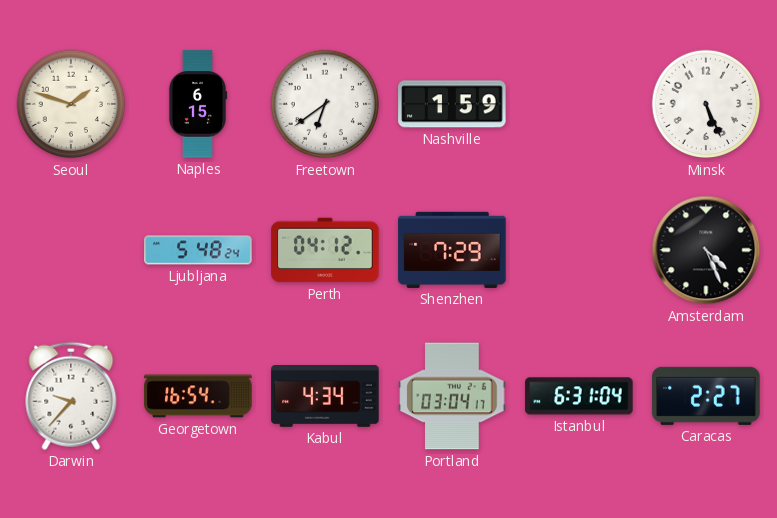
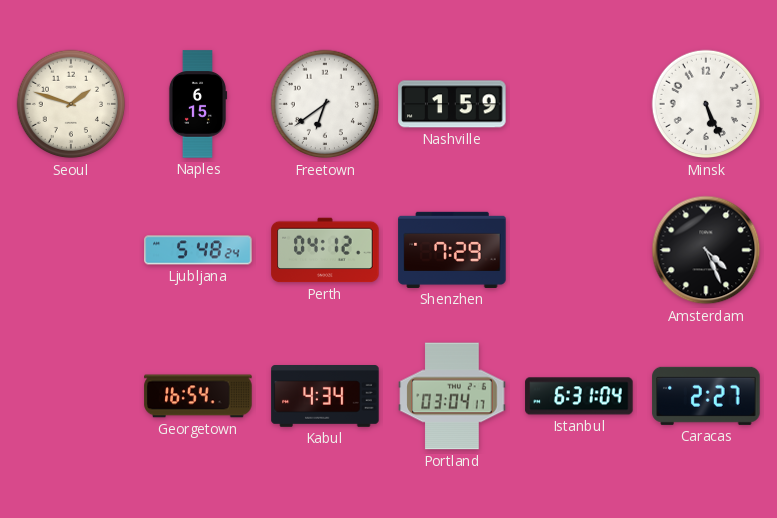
Darwin: 9:37 -> none
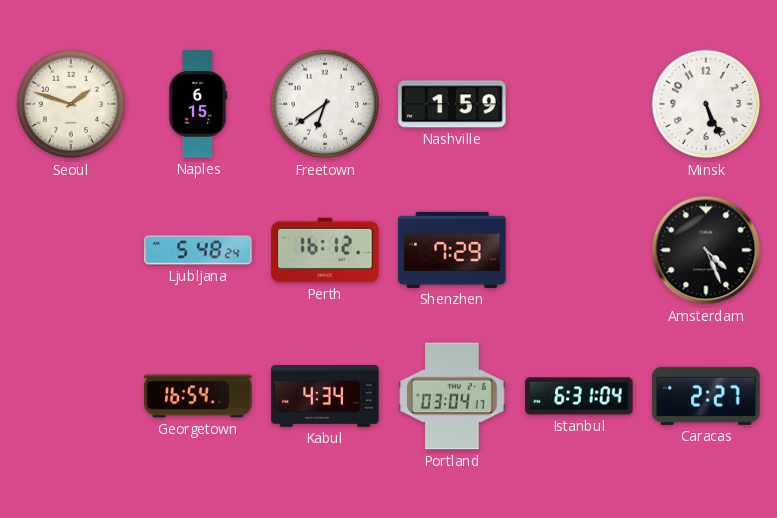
Perth: 04:12 -> 16:12
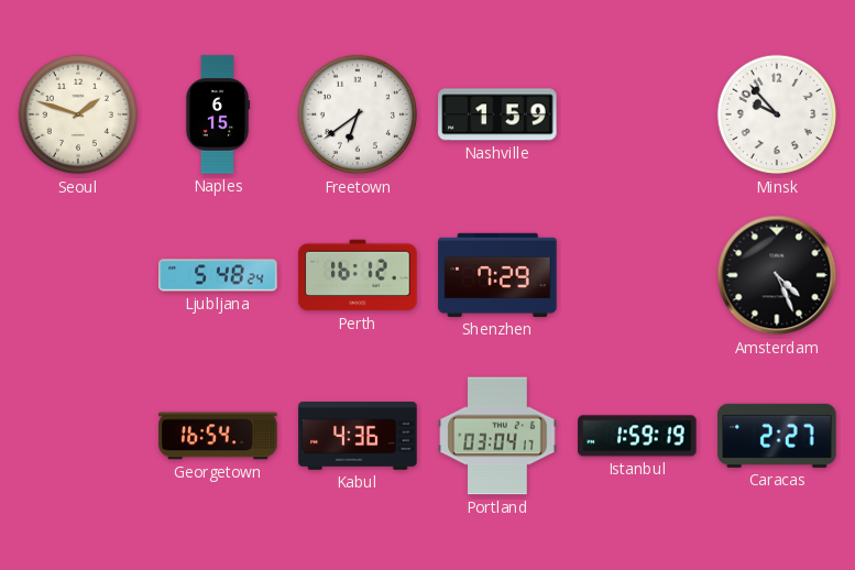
Minsk: 5:26 -> 9:53
Kabul: 4:34 -> 4:36
Istanbul: 6:31 -> 1:59
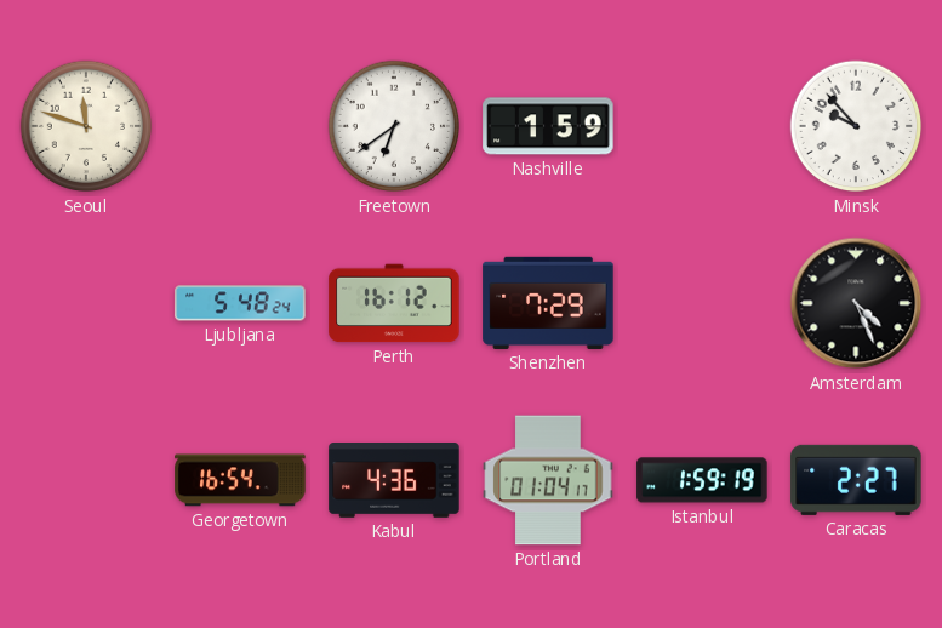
Seoul: 1:48 -> 11:48
Naples: 6:15 -> none
Portland: 03:04 -> 01:04
